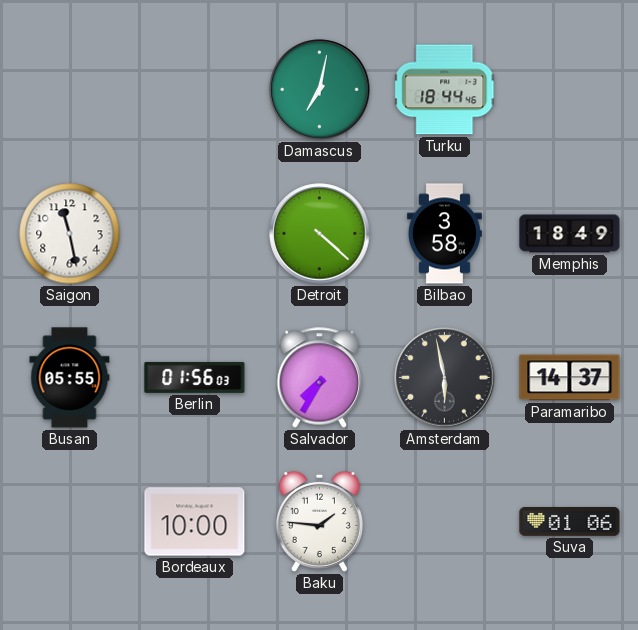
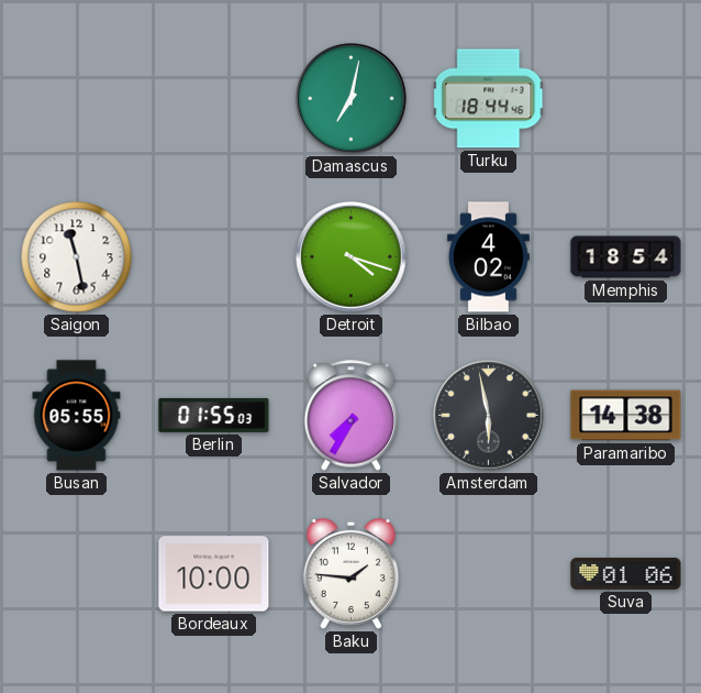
Detroit: 4:22 -> 4:18
Bilbao: 3:58 -> 4:02
Memphis: 18:49 -> 18:54
Berlin: 01:56 -> 01:55
Paramaribo: 14:37 -> 14:38
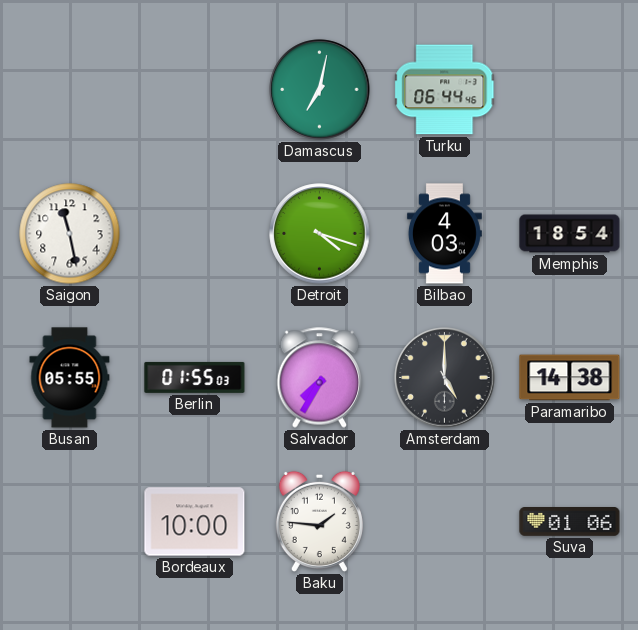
Turku: 18:44 -> 06:44
Bilbao: 4:02 -> 4:03
Amsterdam: 5:58 -> 5:00
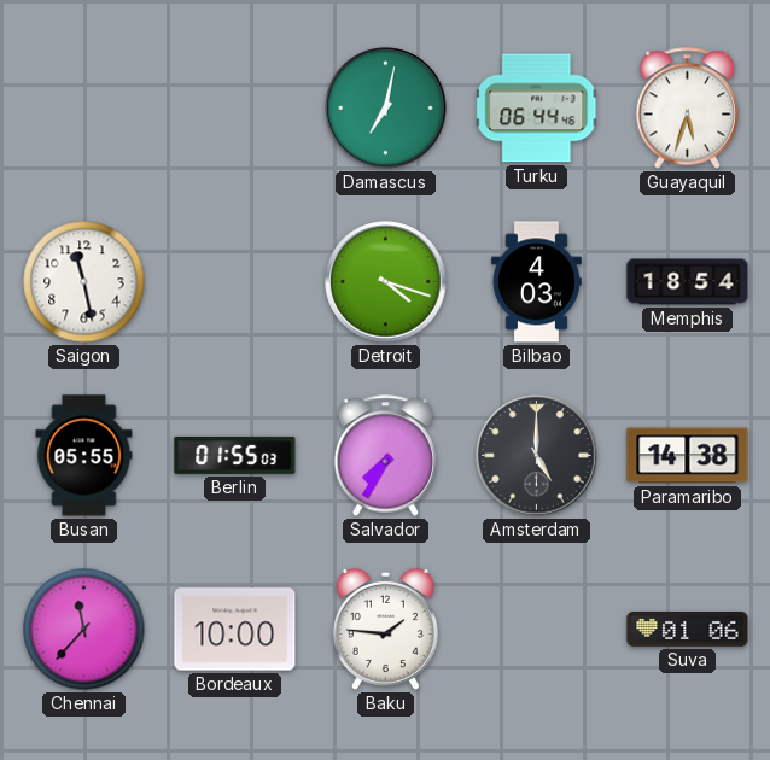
Guayaquil: none -> 5:33
Chennai: none -> 11:37
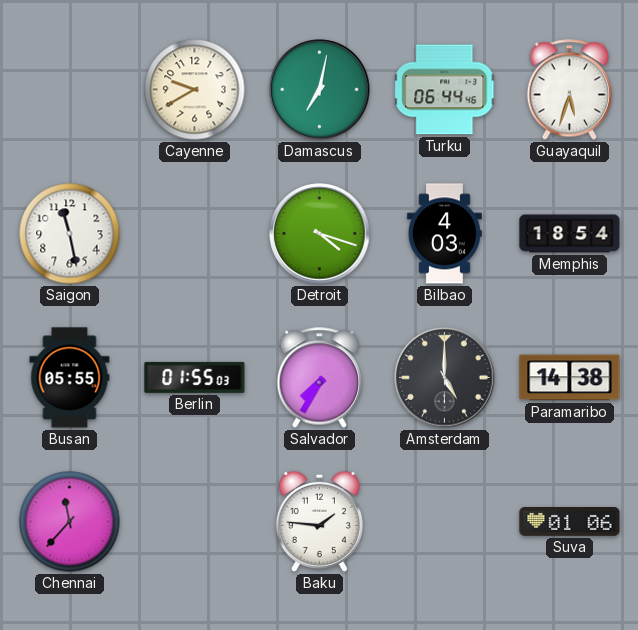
Cayenne: none -> 9:40
Bordeaux: 10:00 -> none
